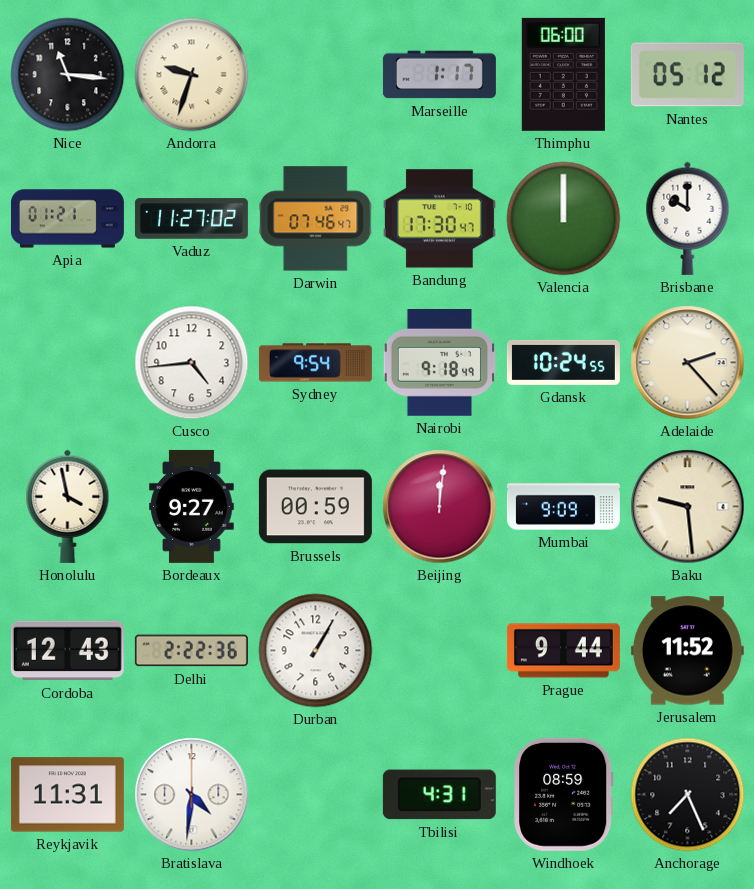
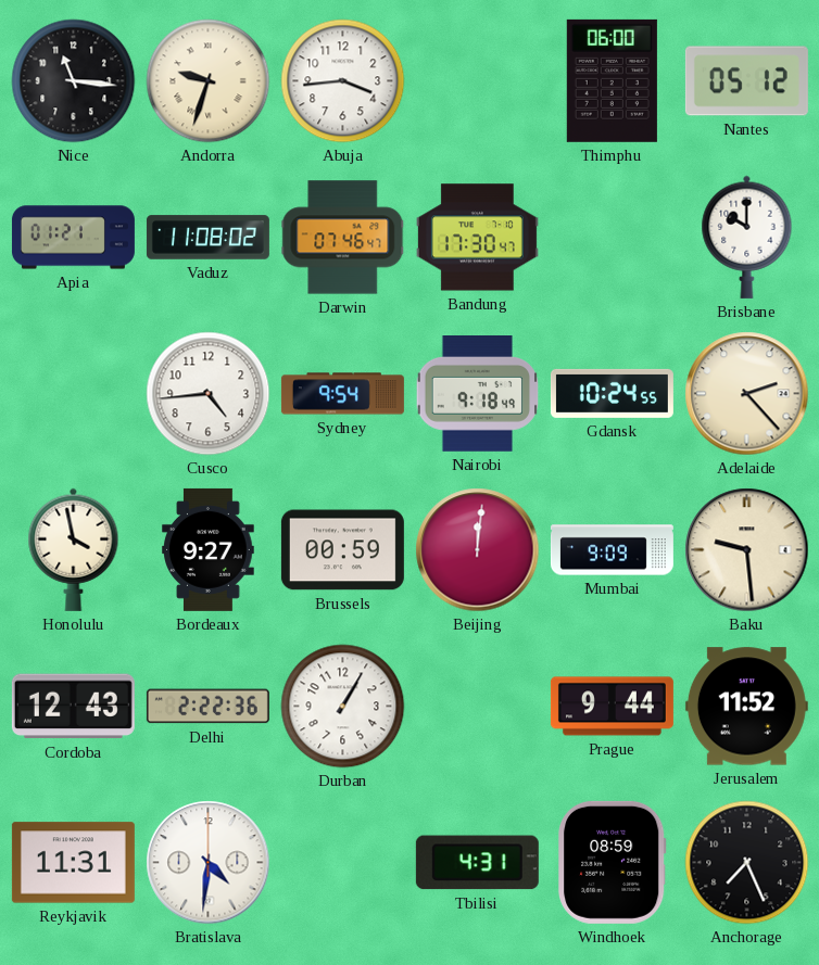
Abuja: none -> 3:44
Marseille: 1:17 -> none
Vaduz: 11:27 -> 11:08
Valencia: 12:00 -> none
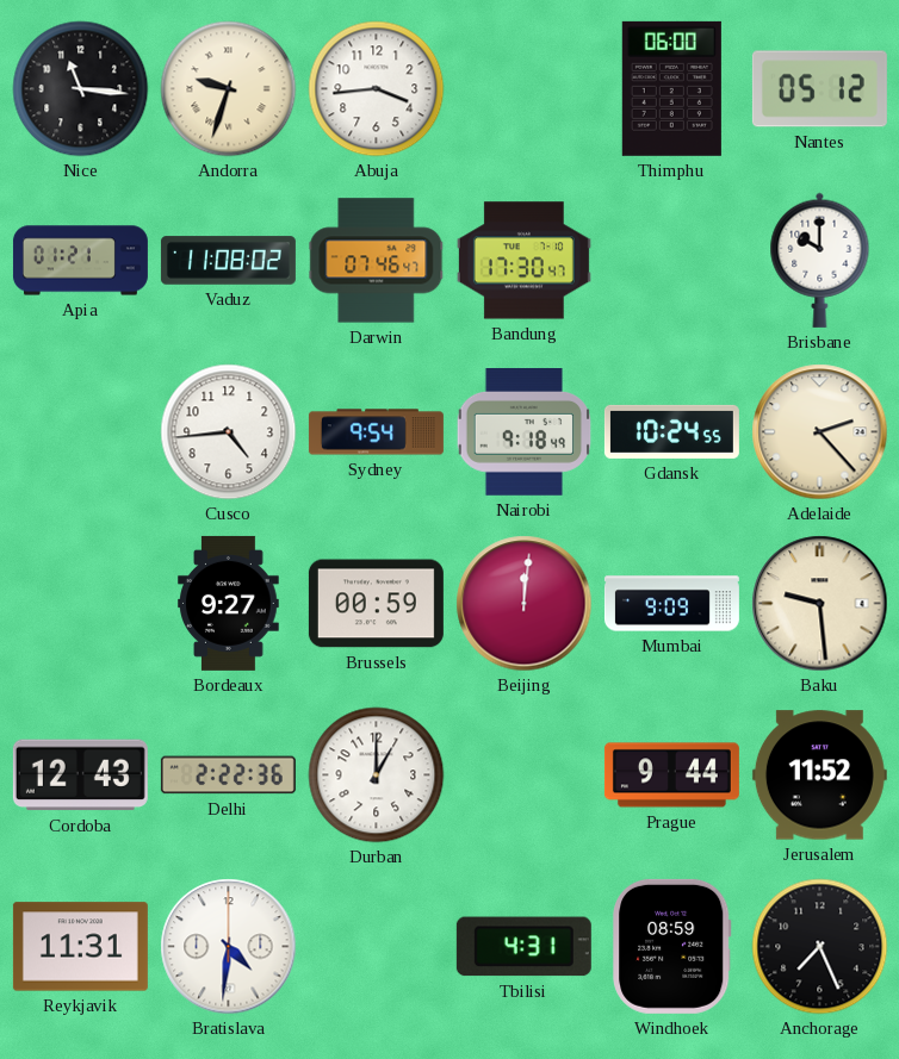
Honolulu: 3:58 -> none
Durban: 1:05 -> 1:00
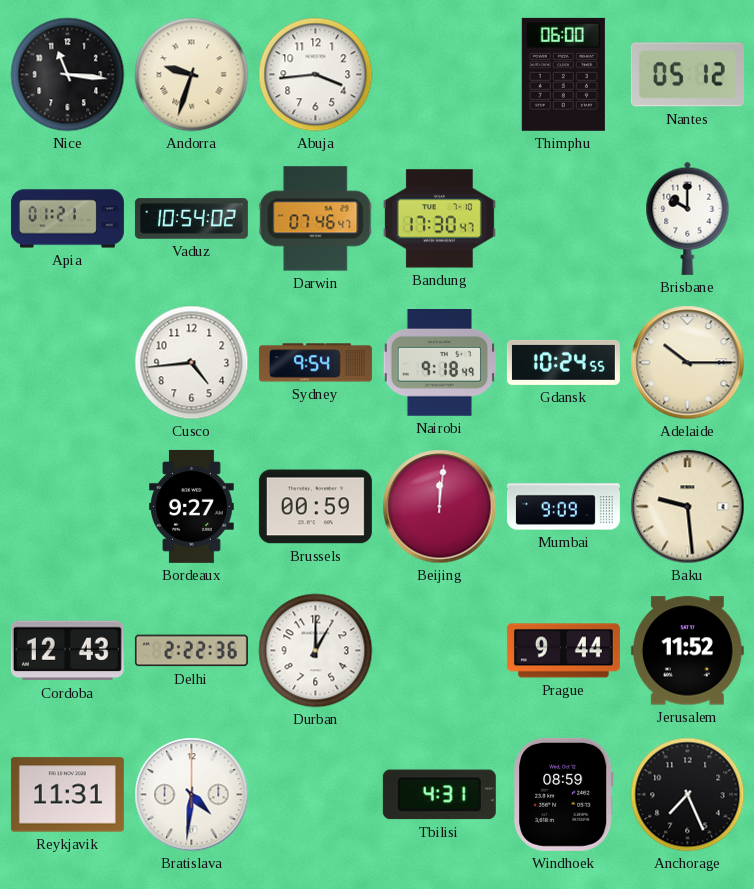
Vaduz: 11:08 -> 10:54
Adelaide: 2:23 -> 10:15
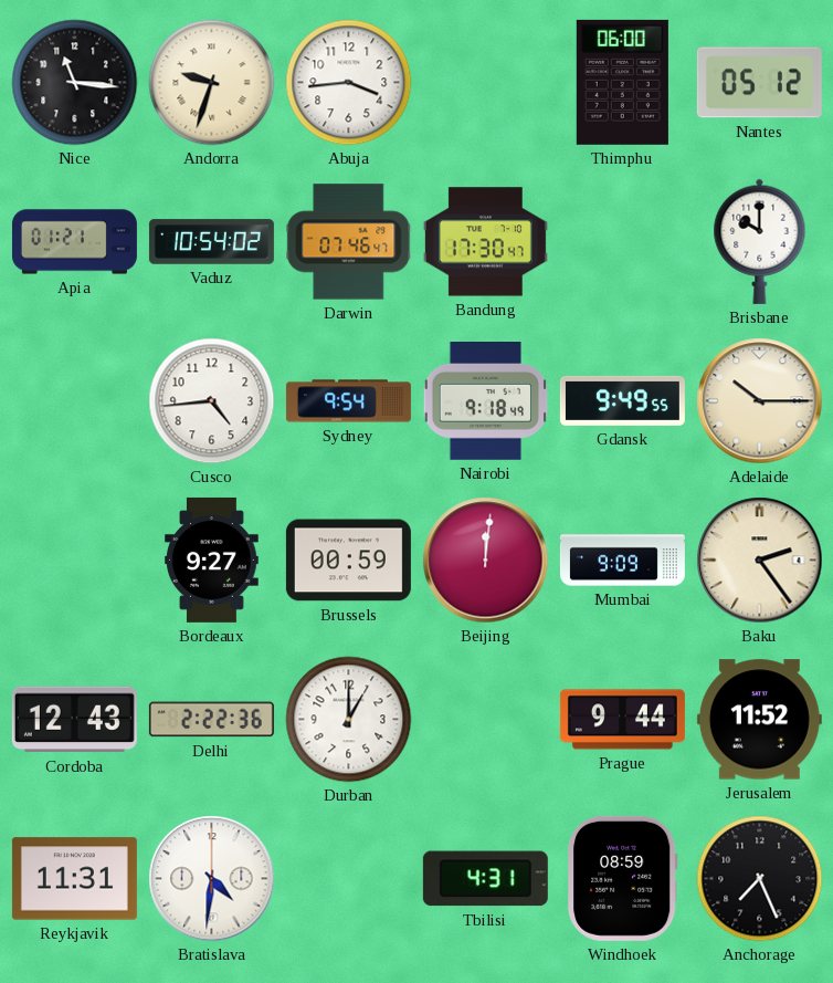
Gdansk: 10:24 -> 9:49
Baku: 9:29 -> 2:24
